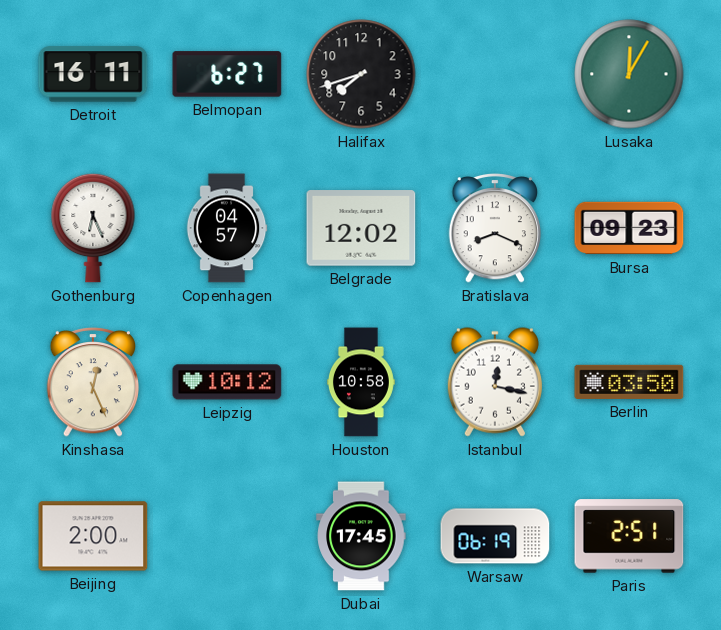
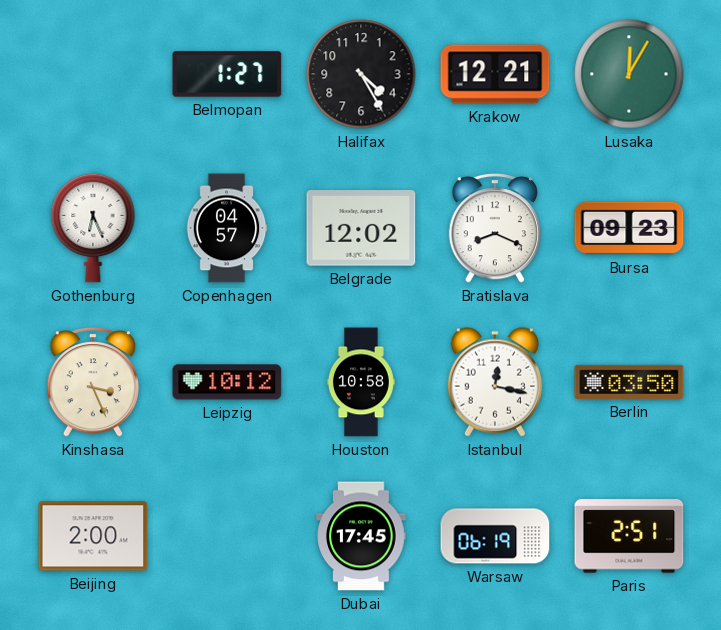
Detroit: 16:11 -> none
Belmopan: 6:27 -> 1:27
Halifax: 7:42 -> 4:25
Krakow: none -> 12:21
Kinshasa: 12:26 -> 3:26
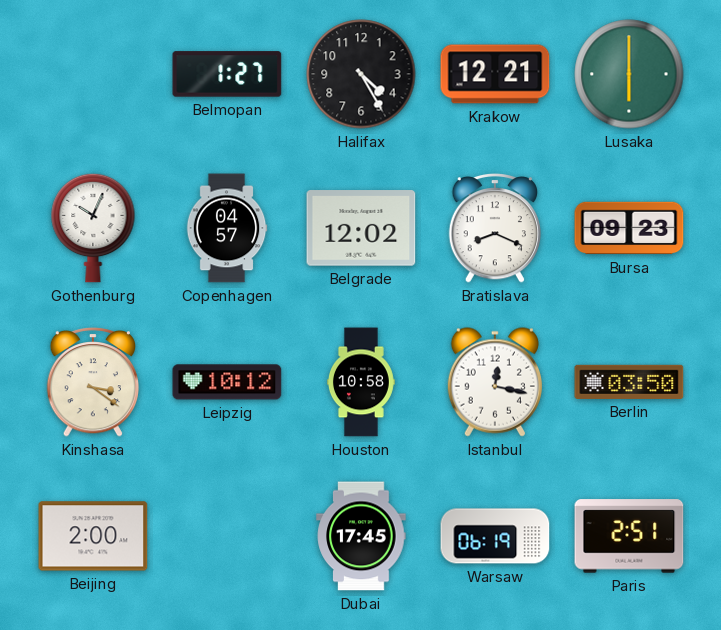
Lusaka: 12:05 -> 6:00
Gothenburg: 6:26 -> 10:04
Kinshasa: 3:26 -> 3:21
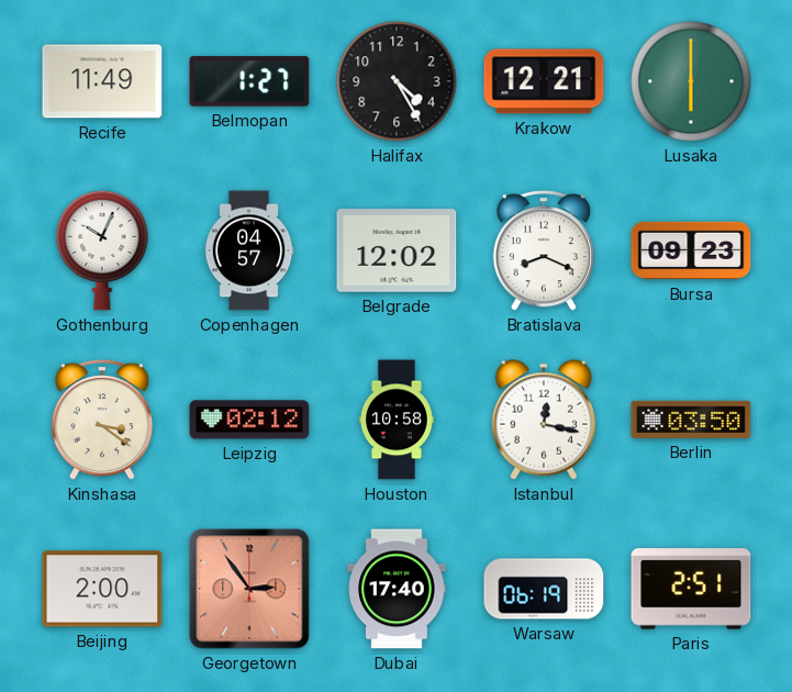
Recife: none -> 11:49
Leipzig: 10:12 -> 02:12
Georgetown: none -> 2:54
Dubai: 17:45 -> 17:40
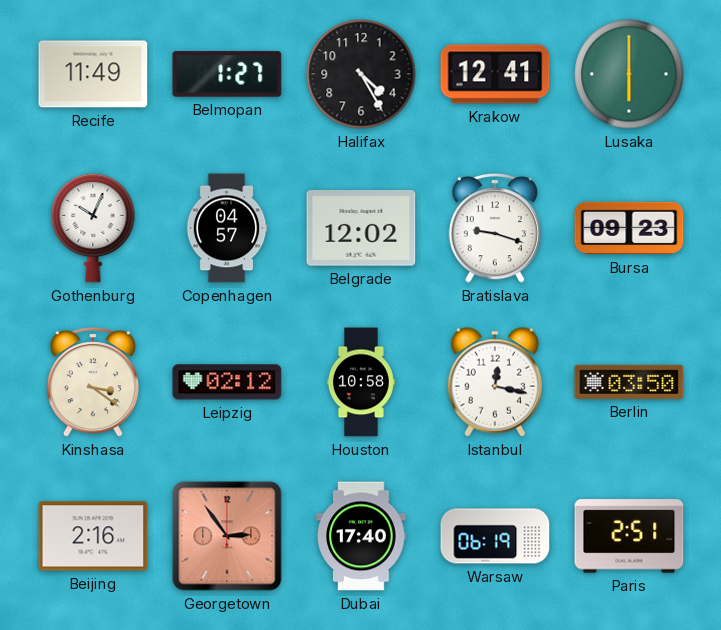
Krakow: 12:21 -> 12:41
Bratislava: 8:19 -> 9:18
Beijing: 2:00 -> 2:16
